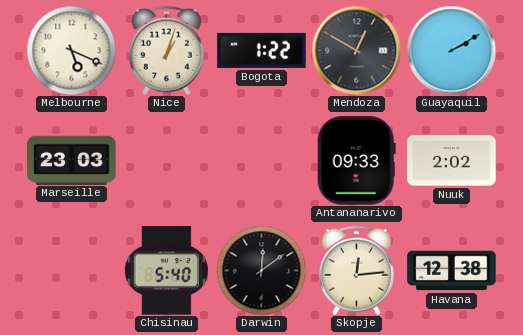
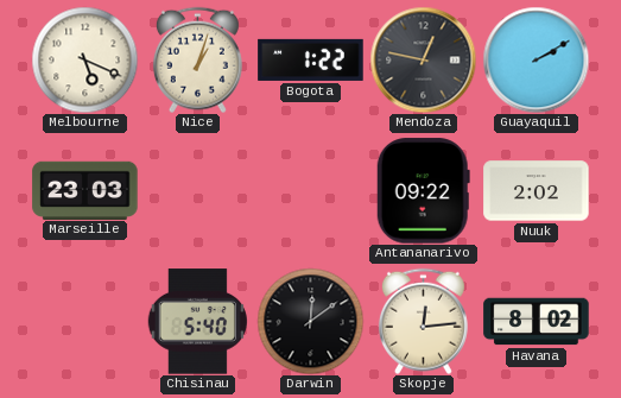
Mendoza: 12:50 -> 12:47
Antananarivo: 09:33 -> 09:22
Havana: 12:38 -> 8:02
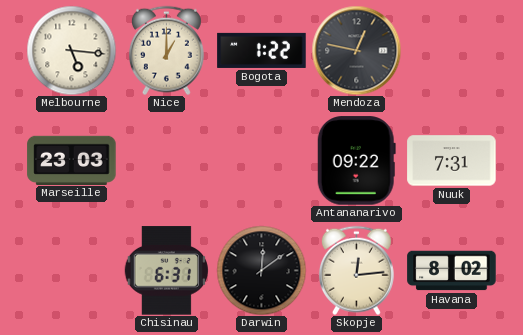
Melbourne: 5:19 -> 5:16
Nice: 1:03 -> 1:00
Guayaquil: 2:10 -> none
Nuuk: 2:02 -> 7:31
Chisinau: 5:40 -> 6:31
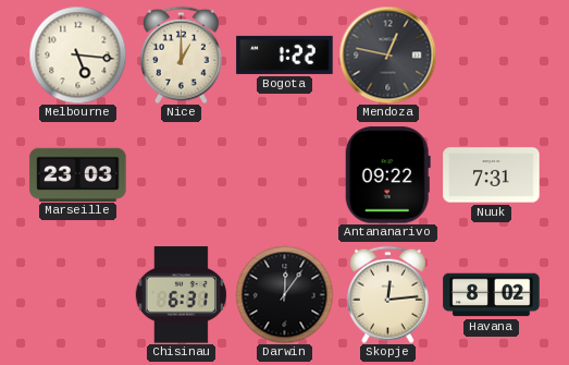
Darwin: 12:09 -> 12:06
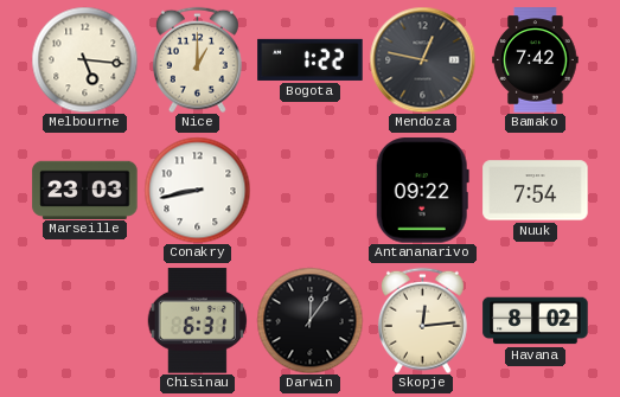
Bamako: none -> 7:42
Conakry: none -> 8:43
Nuuk: 7:31 -> 7:54
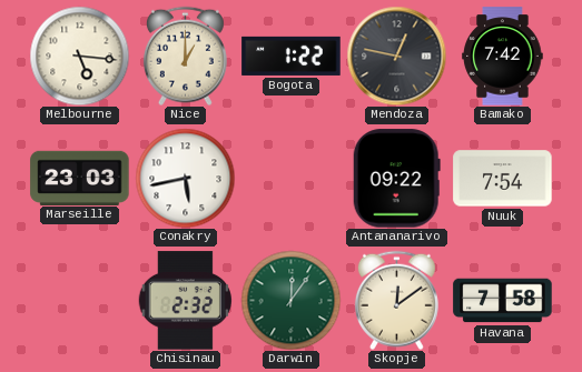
Conakry: 8:43 -> 5:43
Chisinau: 6:31 -> 2:32
Darwin dial: black -> green
Skopje: 12:14 -> 12:09
Havana: 8:02 -> 7:58
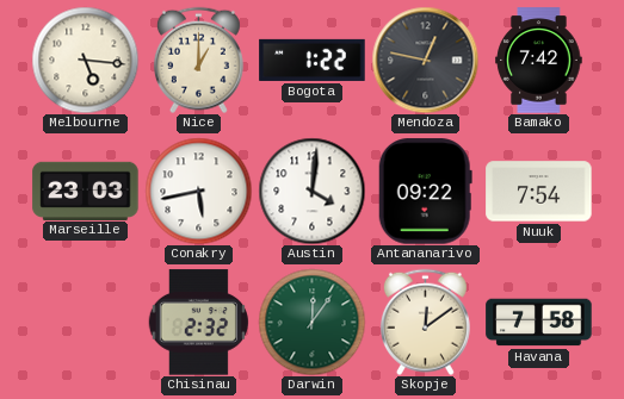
Austin: none -> 4:01
